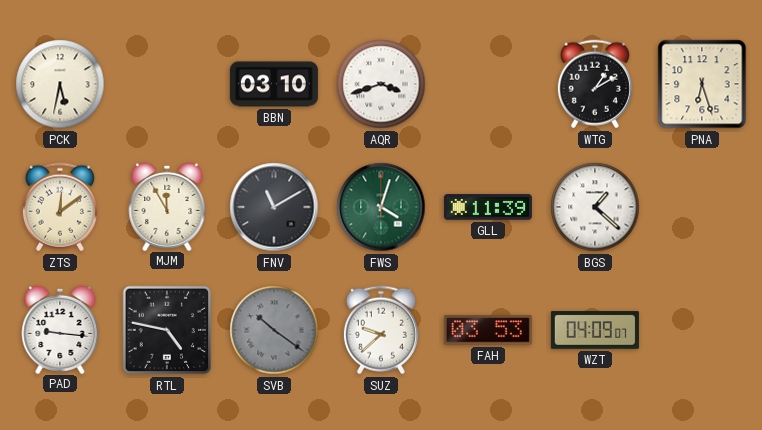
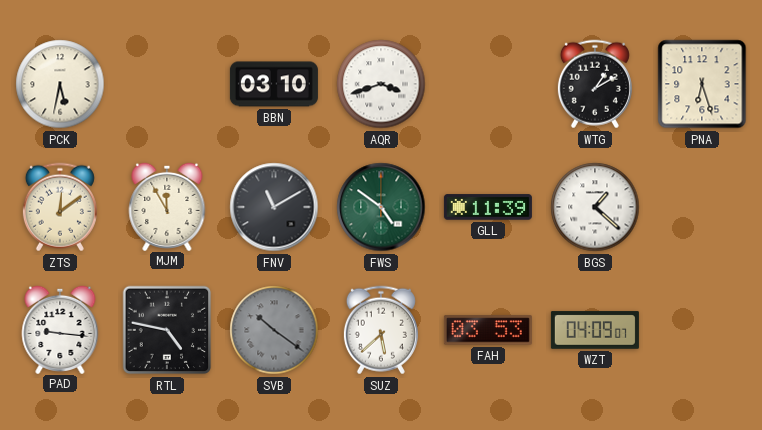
FWS: 4:03 -> 4:51
SUZ: 9:38 -> 5:38
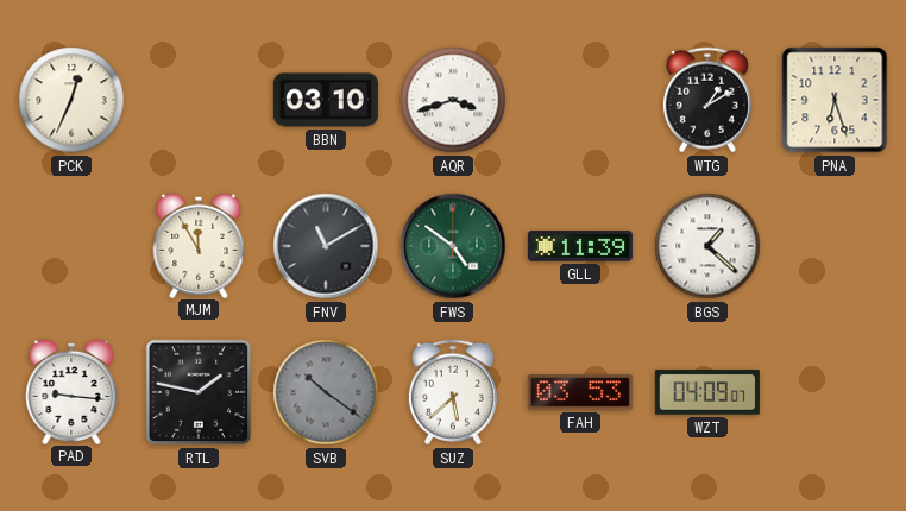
PCK: 5:32 -> 12:34
ZTS: 12:09 -> none
RTL: 4:47 -> 1:47
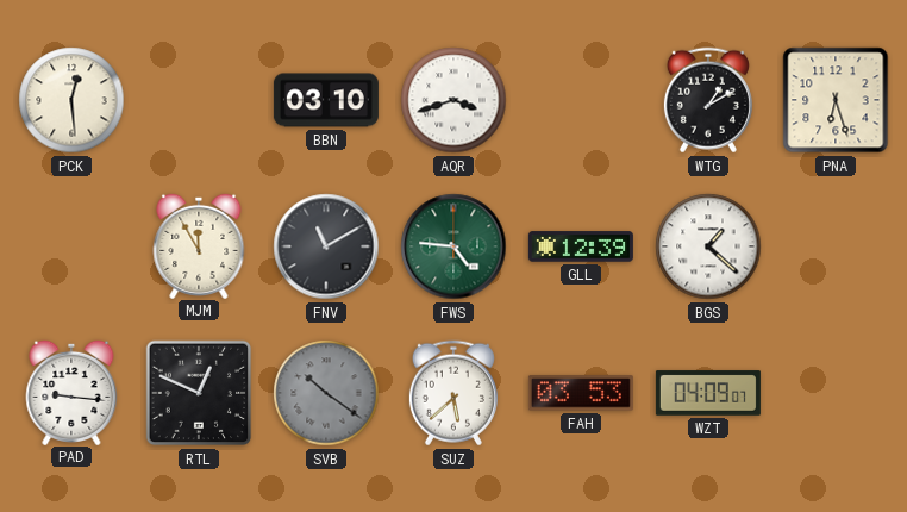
PCK: 12:34 -> 12:29
FWS: 4:51 -> 4:46
GLL: 11:39 -> 12:39
RTL: 1:47 -> 12:49
